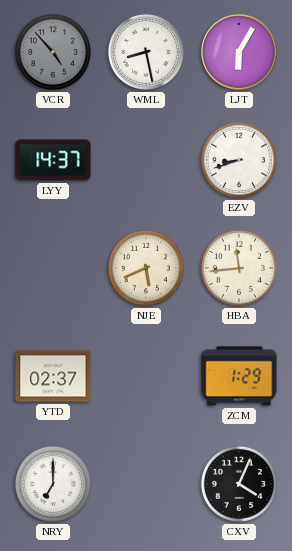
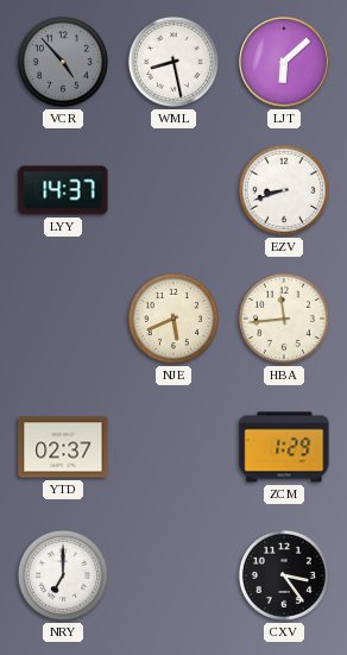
LJT: 6:05 -> 6:08
CXV: 4:04 -> 3:24
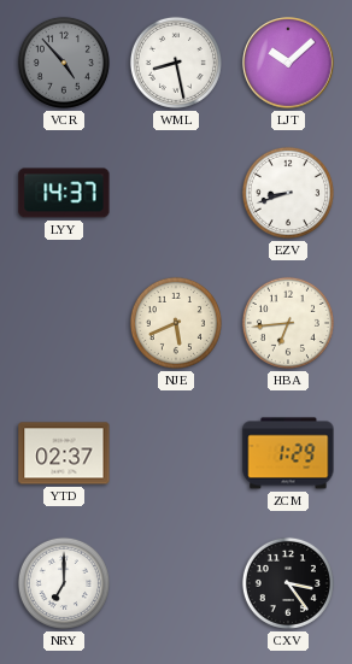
LJT: 6:08 -> 10:08
HBA: 11:44 -> 6:44
